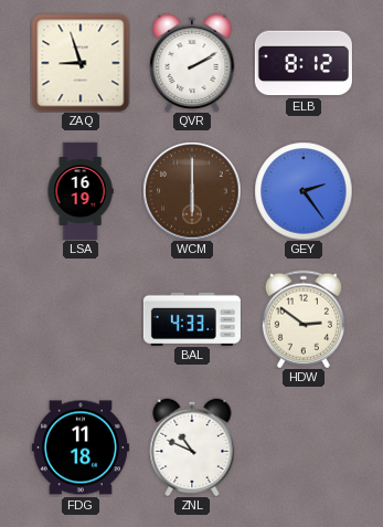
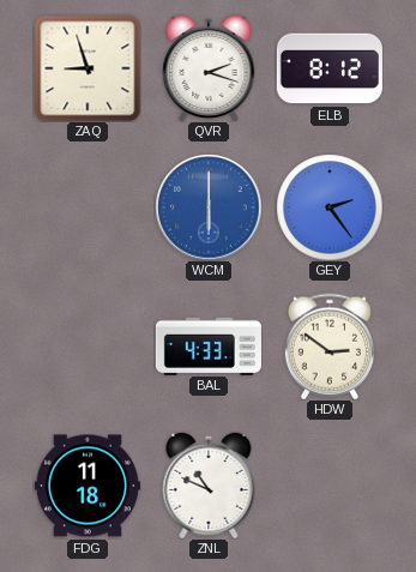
QVR: 2:10 -> 2:18
LSA: 16:19 -> none
WCM dial: brown -> blue
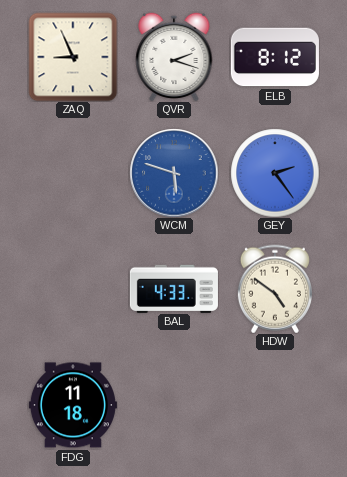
ZAQ: 8:57 -> 8:56
WCM: 6:00 -> 5:48
HDW: 2:51 -> 4:51
ZNL: 10:49 -> none
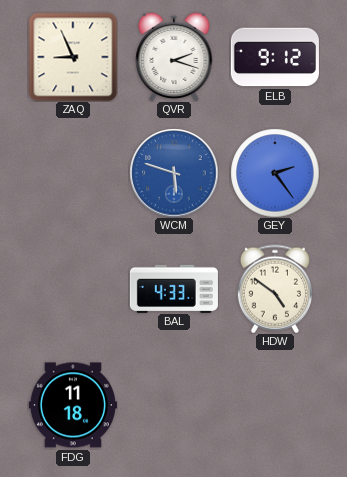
ELB: 8:12 -> 9:12
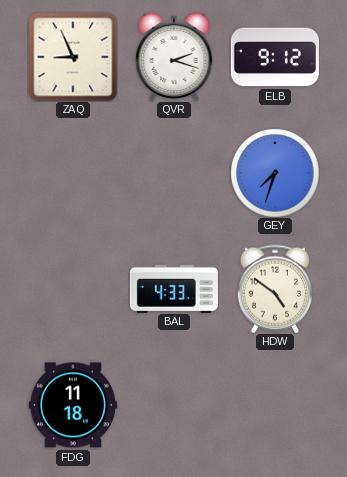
WCM: 5:48 -> none
GEY: 2:24 -> 7:33
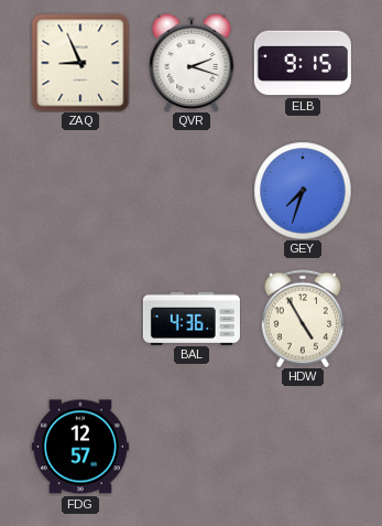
ELB: 9:12 -> 9:15
BAL: 4:33 -> 4:36
HDW: 4:51 -> 4:55
FDG: 11:18 -> 12:57
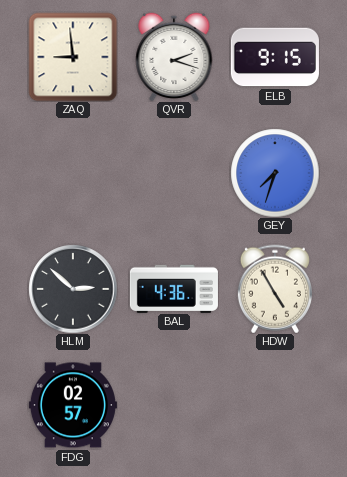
ZAQ: 8:56 -> 8:59
HLM: none -> 2:52
FDG: 12:57 -> 02:57
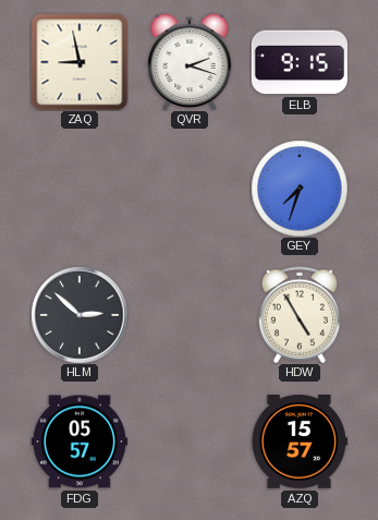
ZAQ: 8:59 -> 8:58
BAL: 4:36 -> none
FDG: 02:57 -> 05:57
AZQ: none -> 15:57
